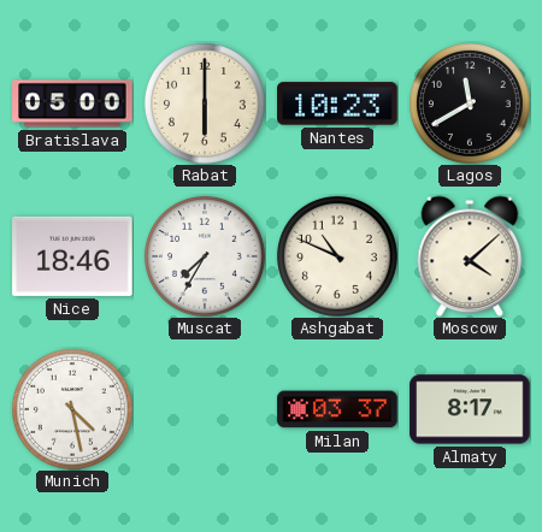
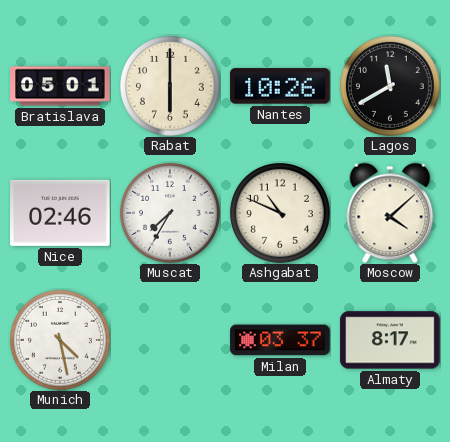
Bratislava: 05:00 -> 05:01
Nantes: 10:23 -> 10:26
Nice: 18:46 -> 02:46
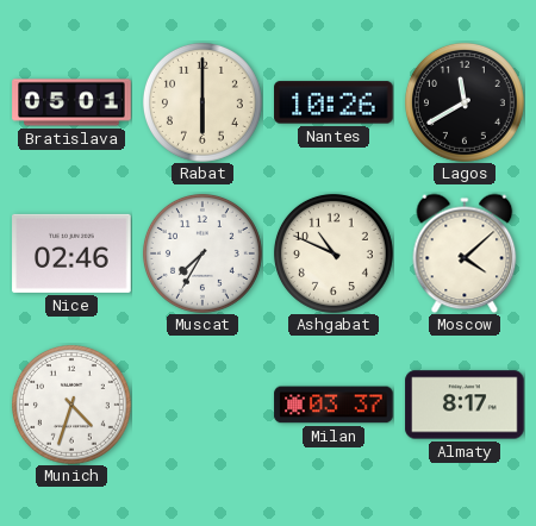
Munich: 4:28 -> 4:33
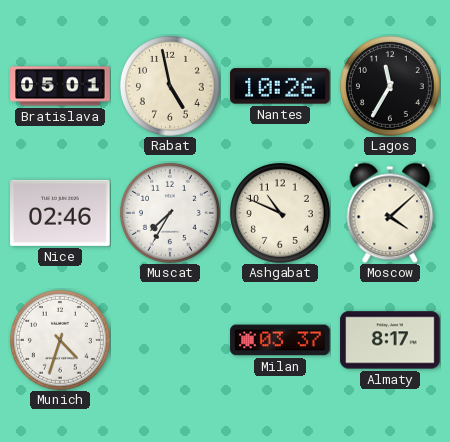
Rabat: 6:00 -> 4:58
Lagos: 11:40 -> 11:35
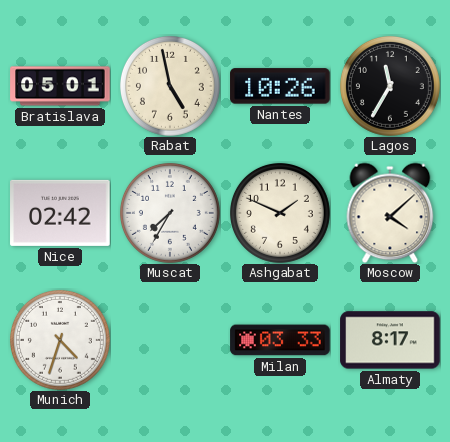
Nice: 02:46 -> 02:42
Ashgabat: 10:49 -> 1:49
Milan: 03:37 -> 03:33
